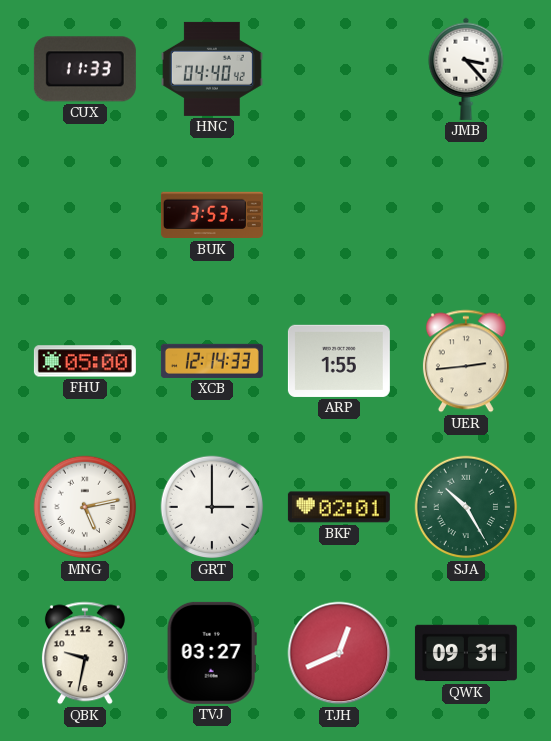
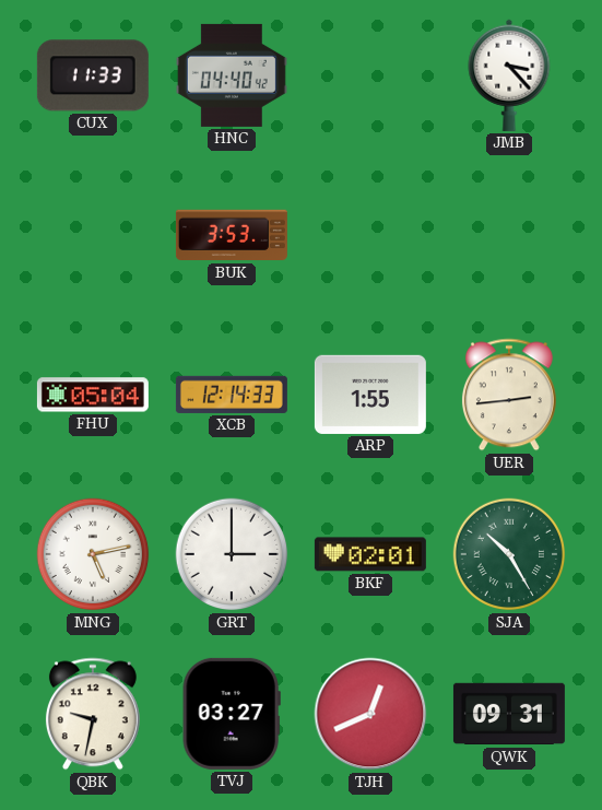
FHU: 05:00 -> 05:04
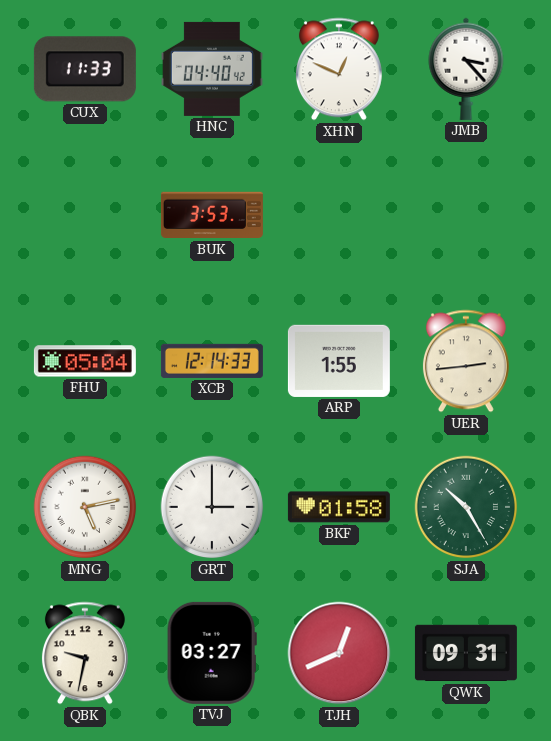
XHN: none -> 12:49
BKF: 02:01 -> 01:58
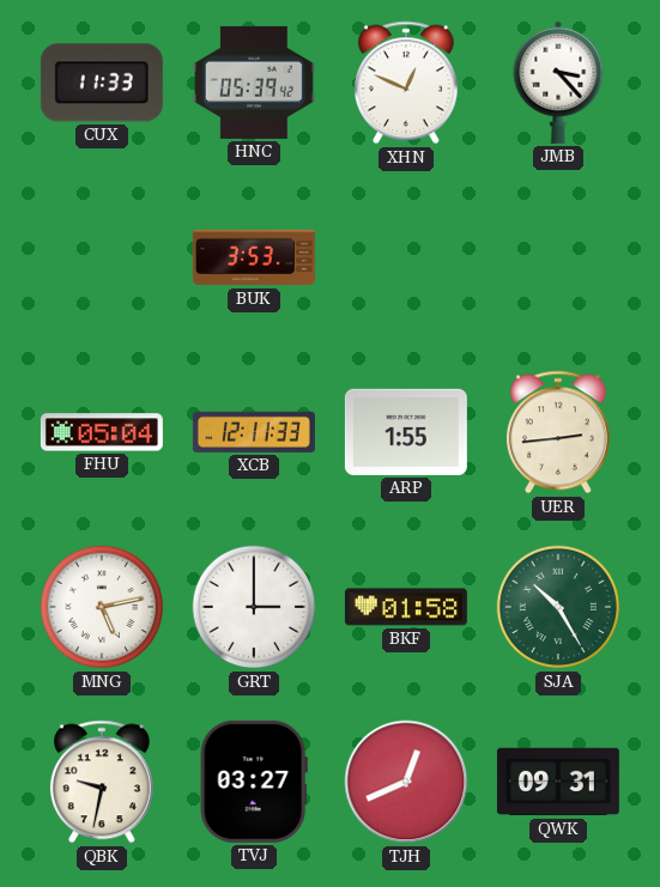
HNC: 04:40 -> 05:39
XCB: 12:14 -> 12:11
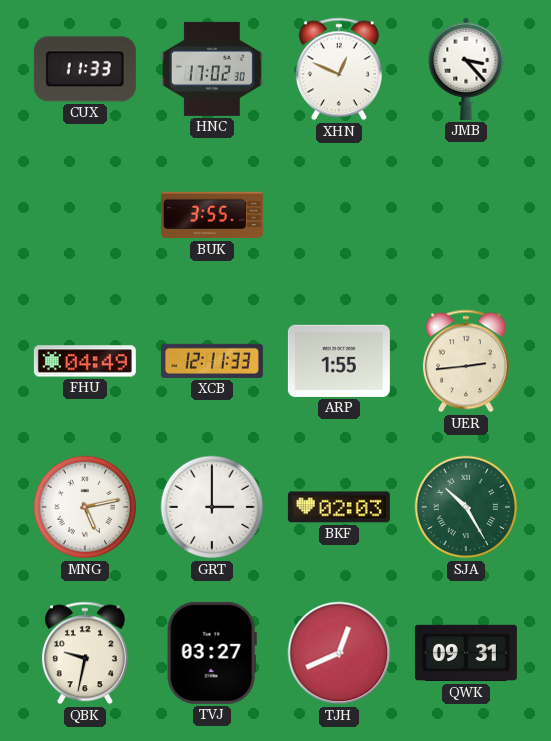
HNC: 05:39 -> 17:02
BUK: 3:53 -> 3:55
FHU: 05:04 -> 04:49
BKF: 01:58 -> 02:03
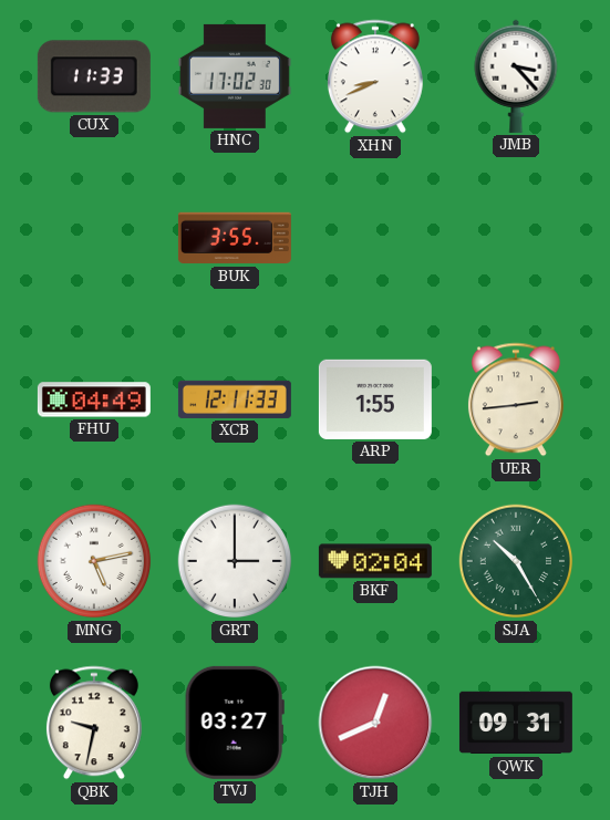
XHN: 12:49 -> 8:41
BKF: 02:03 -> 02:04
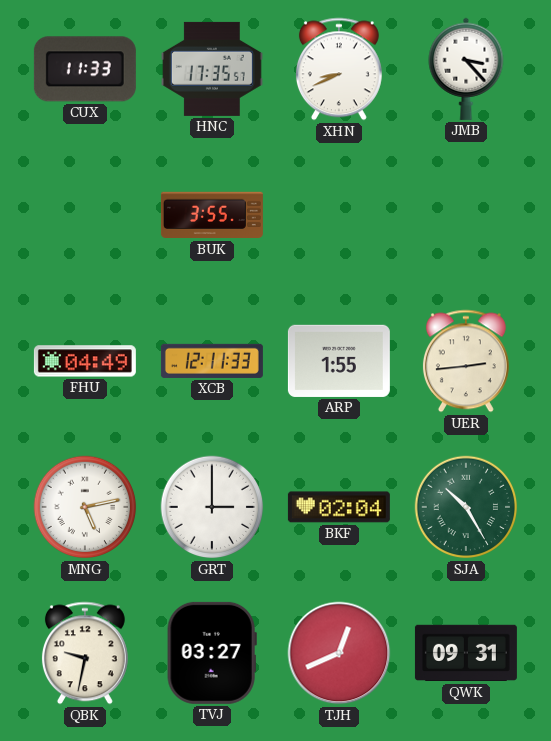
HNC: 17:02 -> 17:35
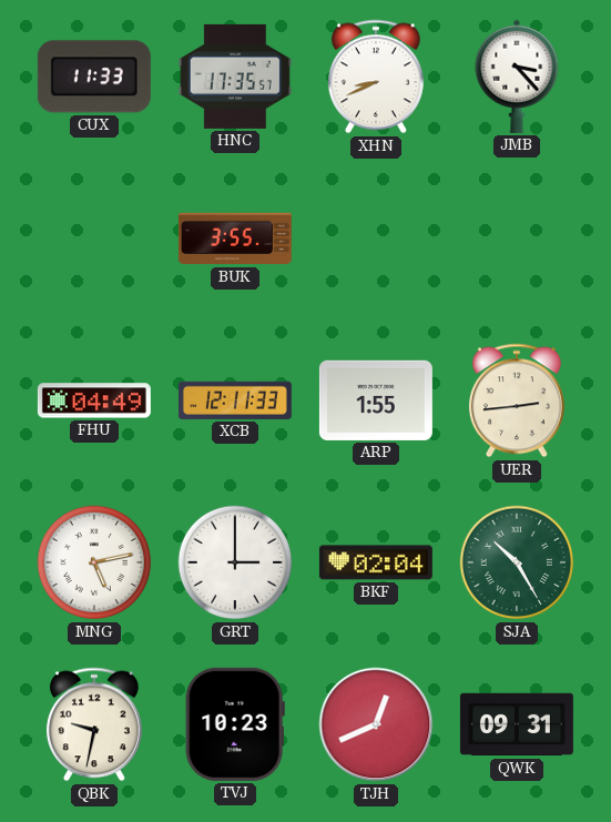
TVJ: 03:27 -> 10:23
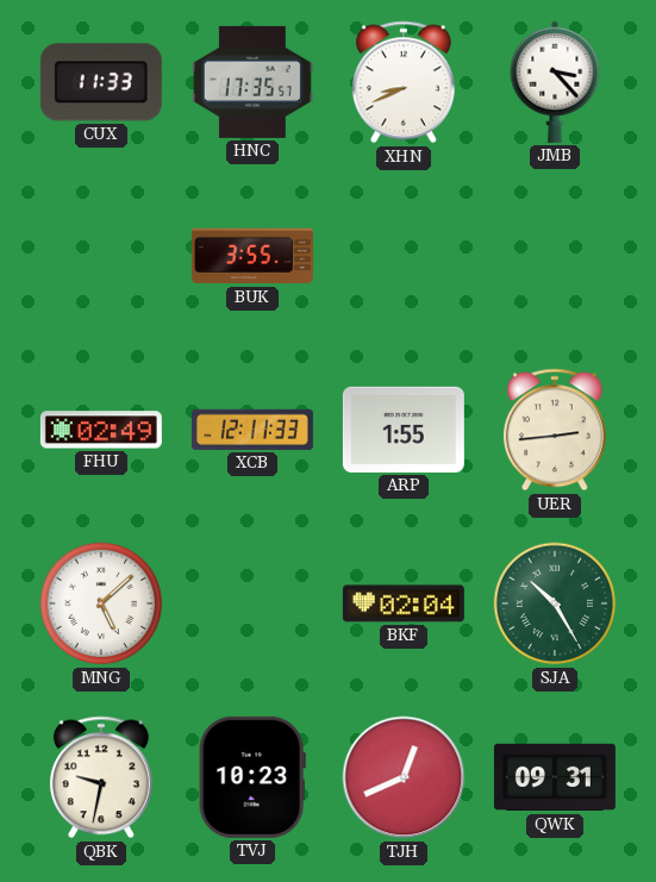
FHU: 04:49 -> 02:49
MNG: 5:13 -> 5:08
GRT: 3:00 -> none
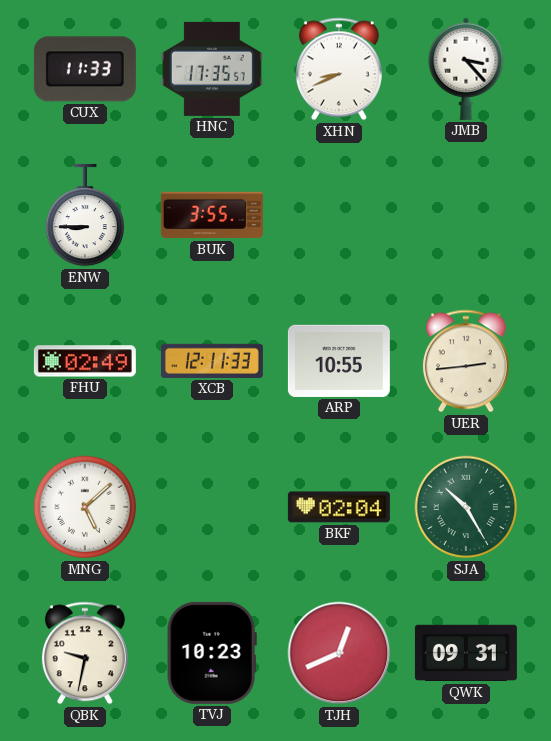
ENW: none -> 8:45
ARP: 1:55 -> 10:55
